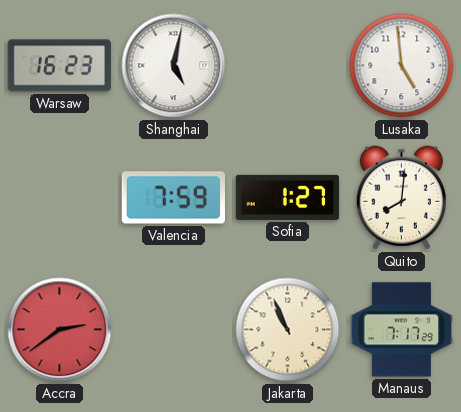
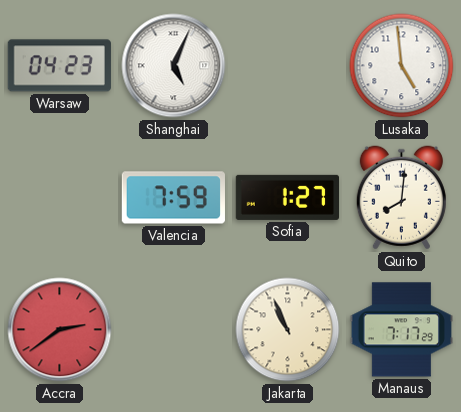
Warsaw: 16:23 -> 04:23
Shanghai: 5:02 -> 5:04
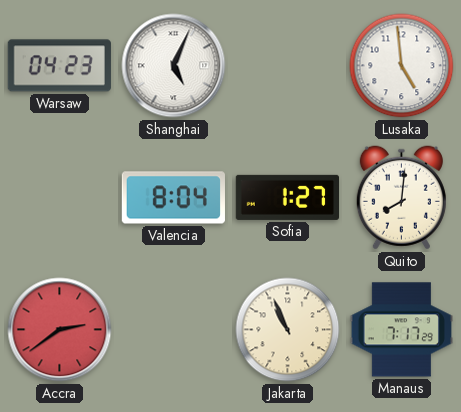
Valencia: 7:59 -> 8:04
